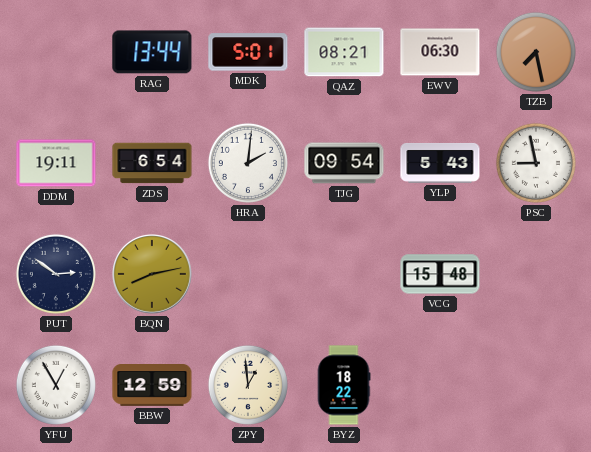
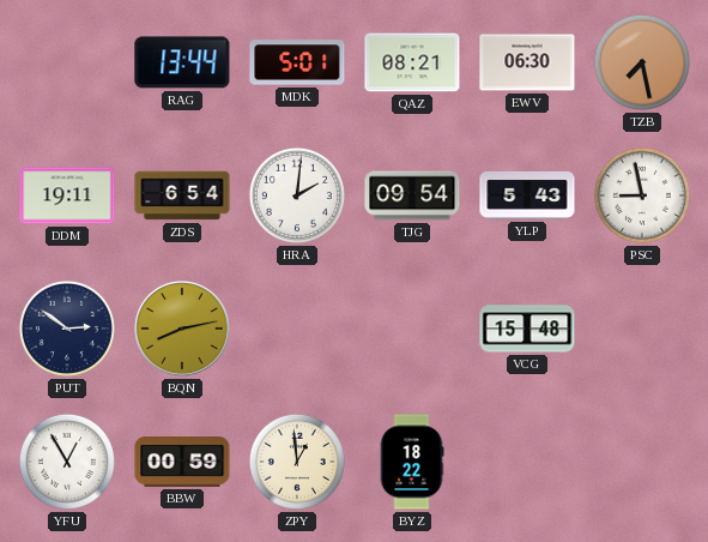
BBW: 12:59 -> 00:59
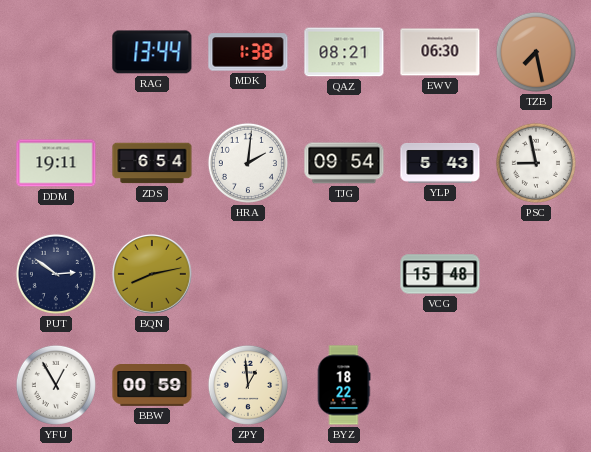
MDK: 5:01 -> 1:38
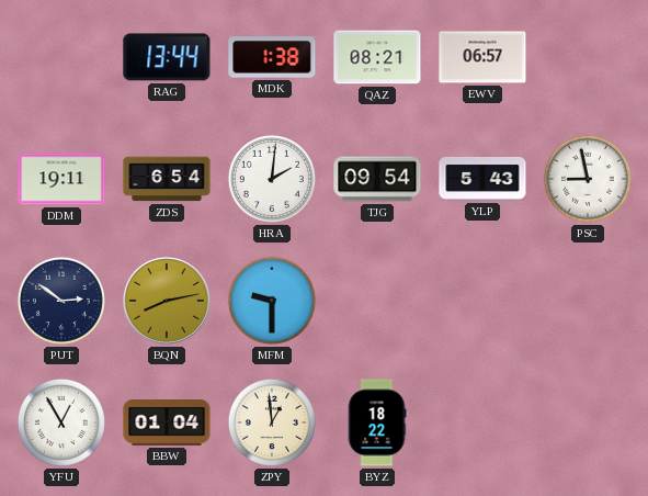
EWV: 06:30 -> 06:57
TZB: 7:28 -> none
MFM: none -> 9:30
VCG: 15:48 -> none
BBW: 00:59 -> 01:04
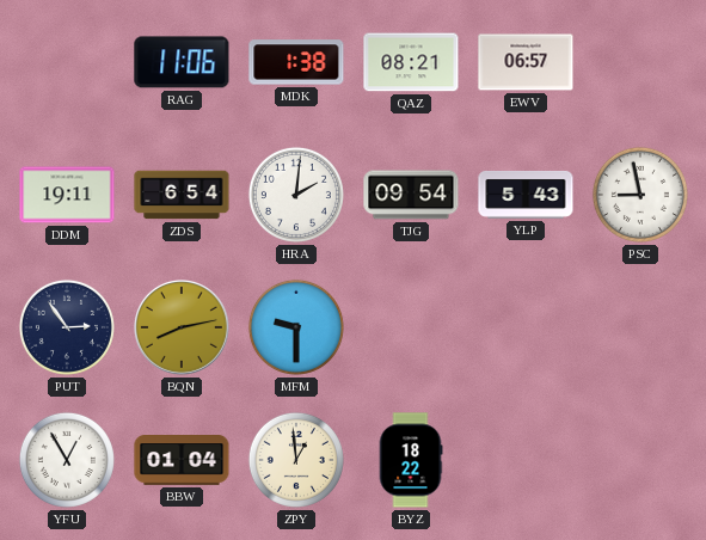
RAG: 13:44 -> 11:06
PUT: 2:51 -> 2:54
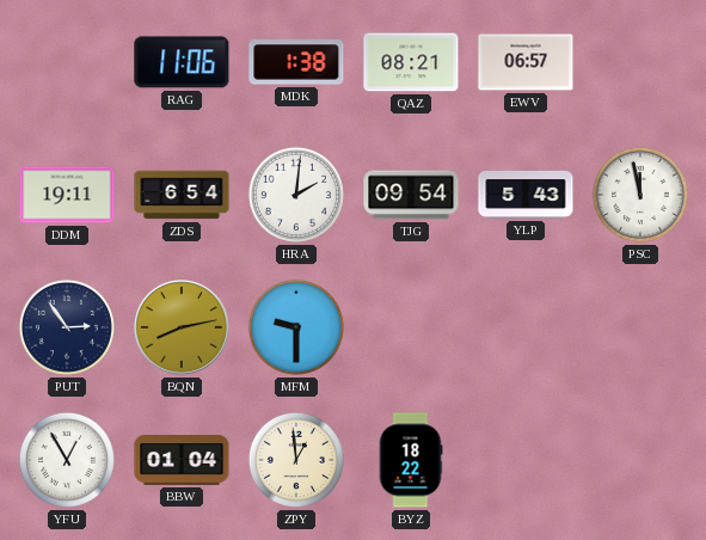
PSC: 8:58 -> 11:58
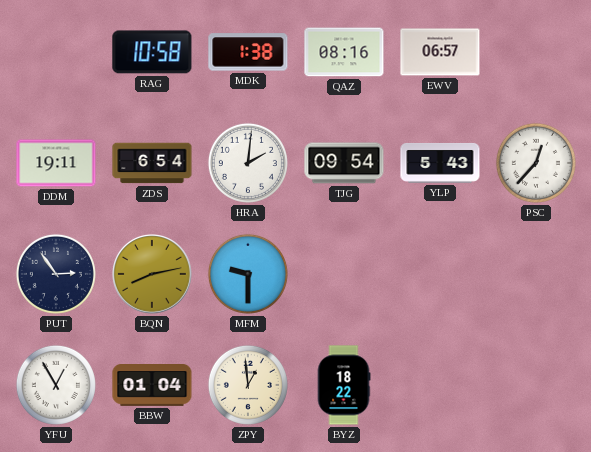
RAG: 11:06 -> 10:58
QAZ: 08:21 -> 08:16
PSC: 11:58 -> 12:37
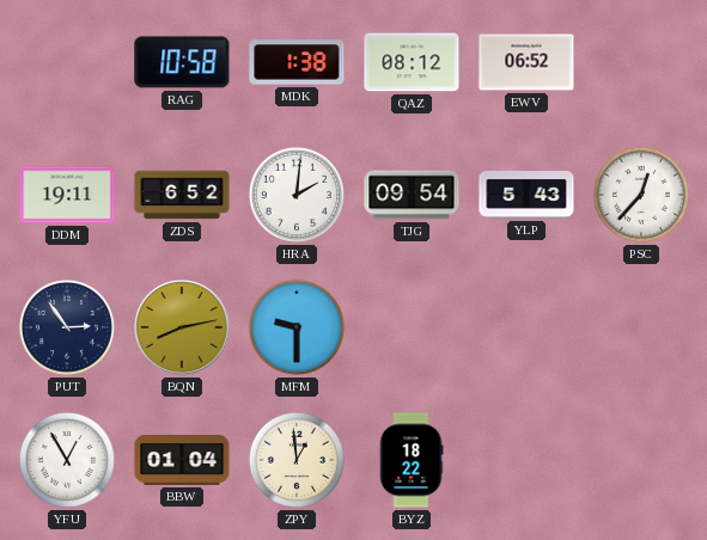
QAZ: 08:16 -> 08:12
EWV: 06:57 -> 06:52
ZDS: 6:54 -> 6:52
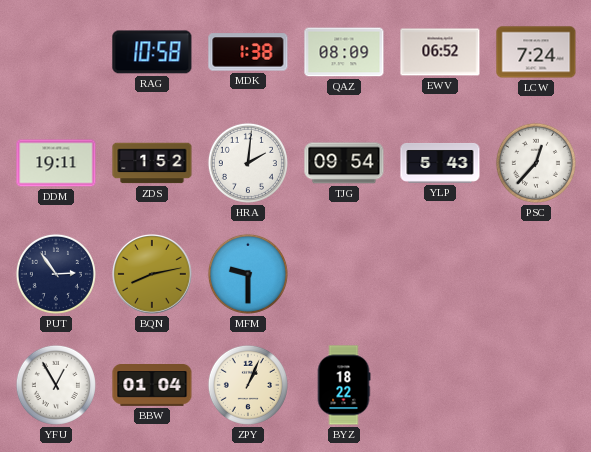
QAZ: 08:12 -> 08:09
LCW: none -> 7:24
ZDS: 6:52 -> 1:52
ZPY: 12:59 -> 1:04
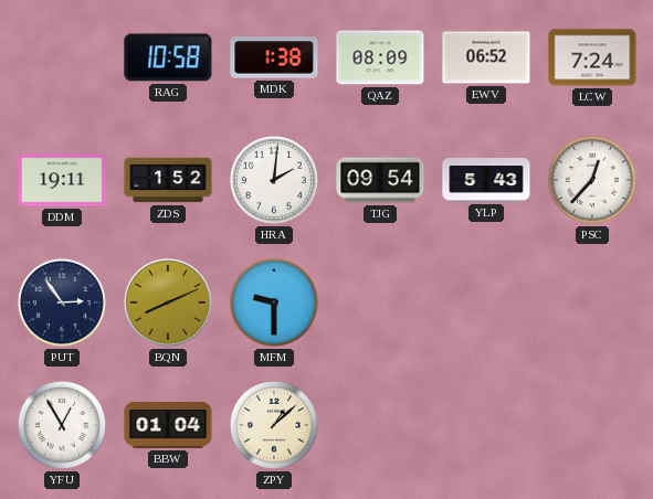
BQN: 8:13 -> 8:11
ZPY: 1:04 -> 1:08
BYZ: 18:22 -> none
